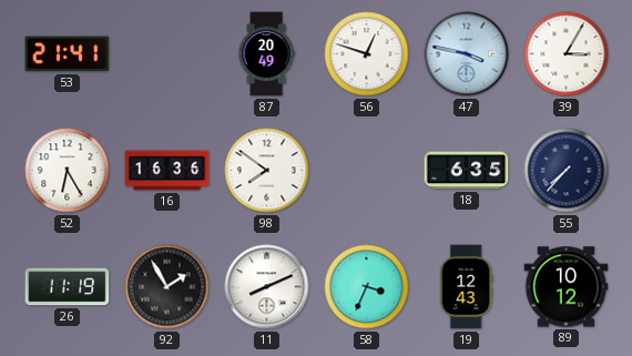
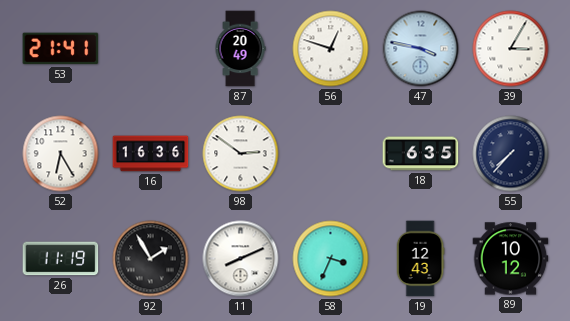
98: 7:51 -> 2:51
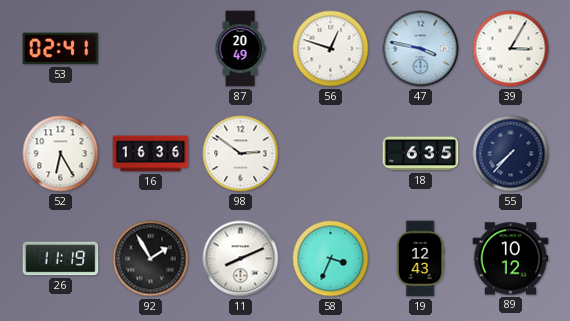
53: 21:41 -> 02:41
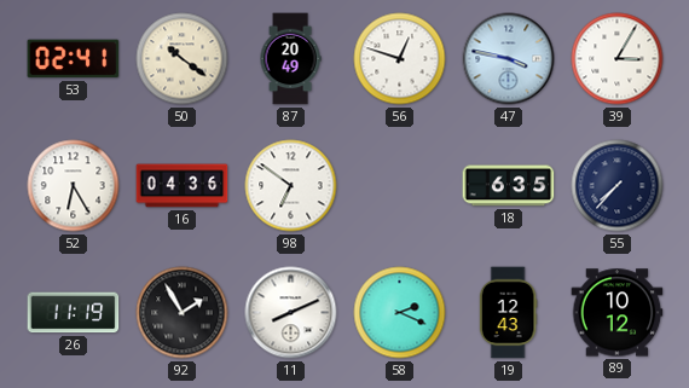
50: none -> 10:21
16: 16:36 -> 04:36
98: 2:51 -> 6:51
58: 3:34 -> 2:19
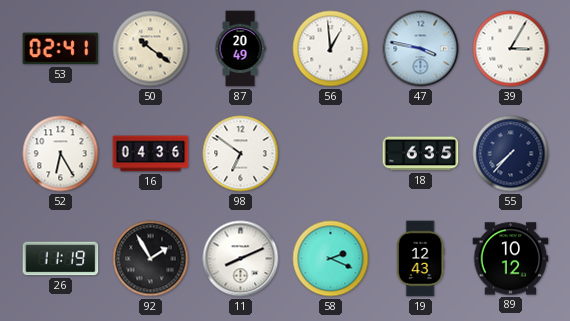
56: 12:48 -> 12:59
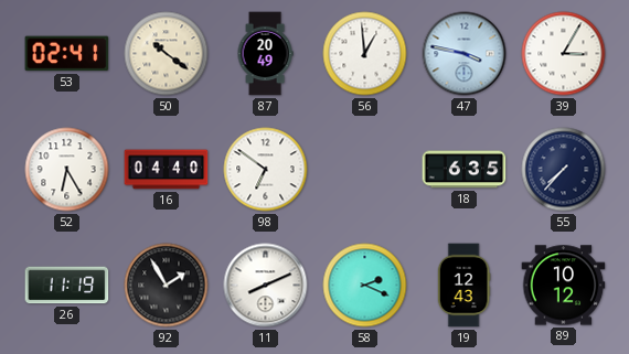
16: 04:36 -> 04:40
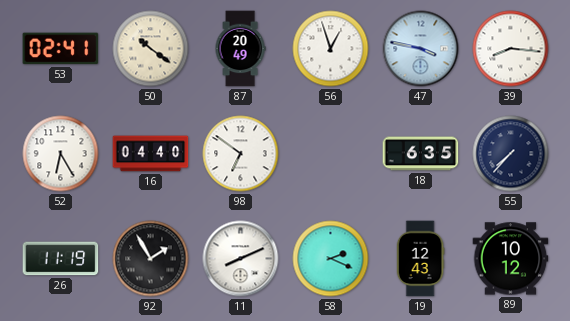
56: 12:59 -> 12:57
39: 3:05 -> 8:16
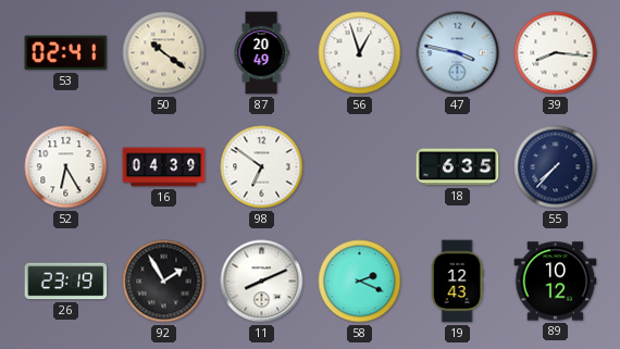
16: 04:40 -> 04:39
26: 11:19 -> 23:19
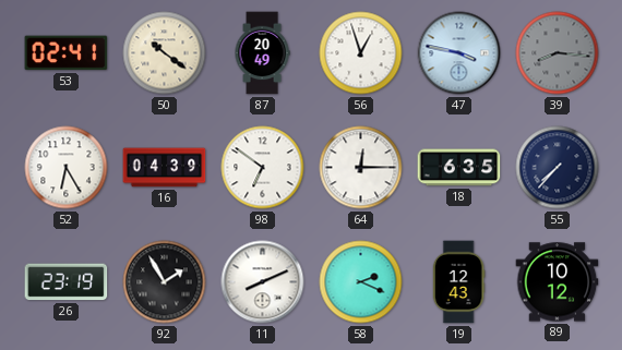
39 dial: white -> grey
64: none -> 12:15
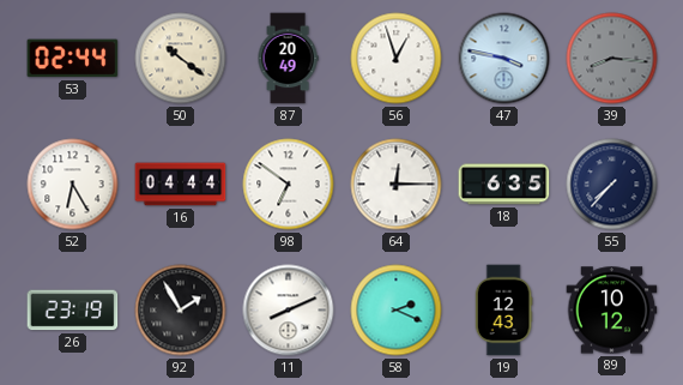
53: 02:41 -> 02:44
16: 04:39 -> 04:44
